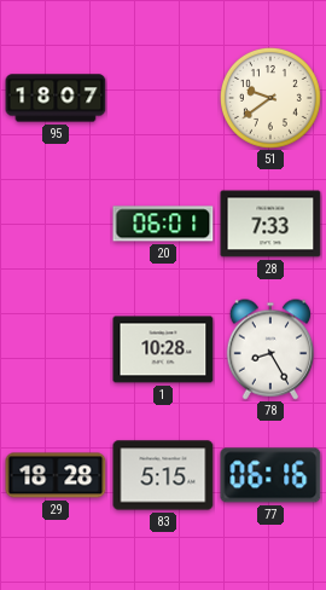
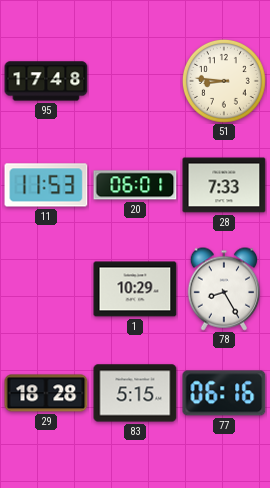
95: 18:07 -> 17:48
51: 9:39 -> 8:46
11: none -> 11:53
1: 10:28 -> 10:29
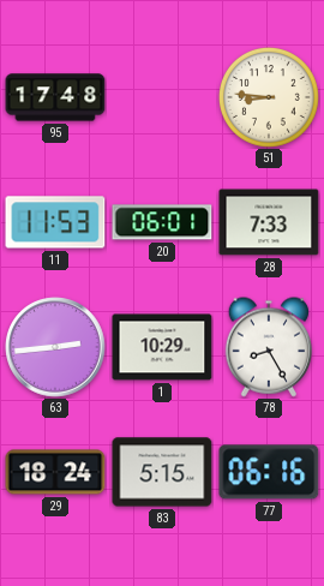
63: none -> 2:44
29: 18:28 -> 18:24
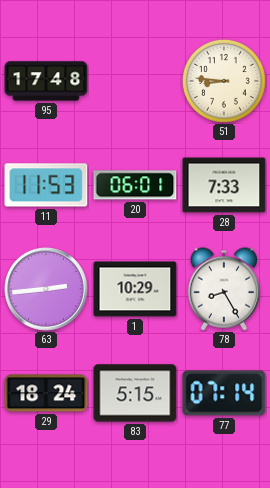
77: 06:16 -> 07:14
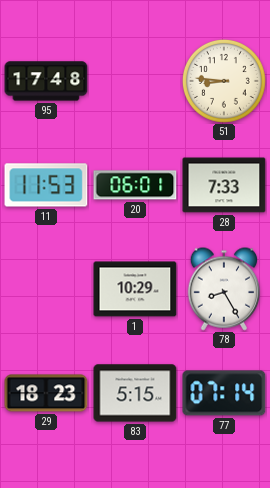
63: 2:44 -> none
29: 18:24 -> 18:23
